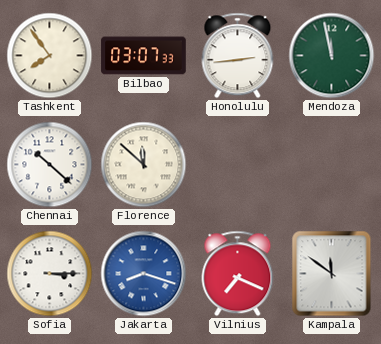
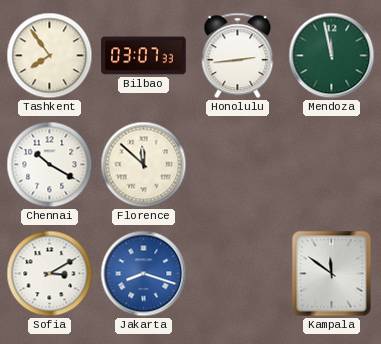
Chennai: 10:22 -> 10:20
Sofia: 3:15 -> 3:10
Vilnius: 7:19 -> none
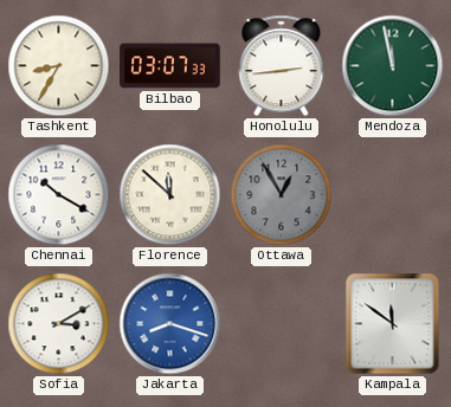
Tashkent: 7:54 -> 8:35
Ottawa: none -> 12:55
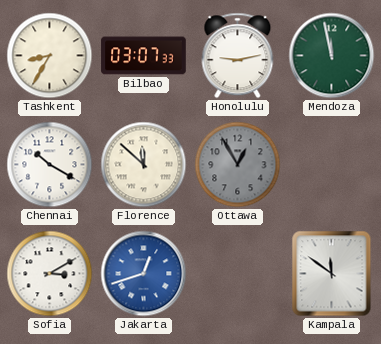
Honolulu: 2:44 -> 9:13
Jakarta: 8:18 -> 12:42
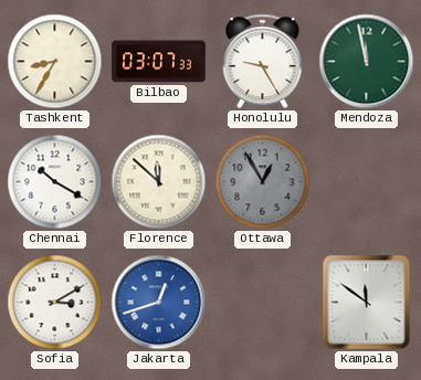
Honolulu: 9:13 -> 9:25
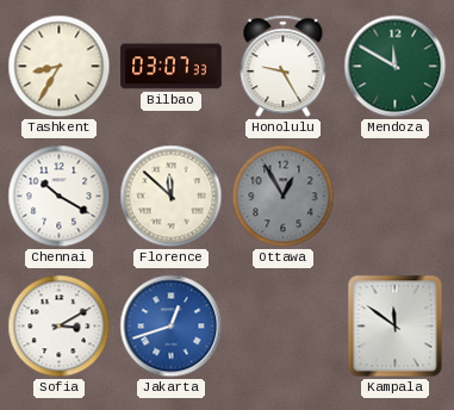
Mendoza: 11:58 -> 11:50
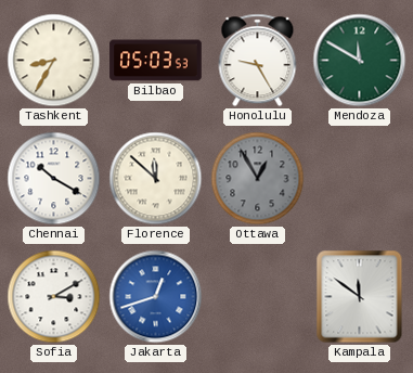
Bilbao: 03:07 -> 05:03
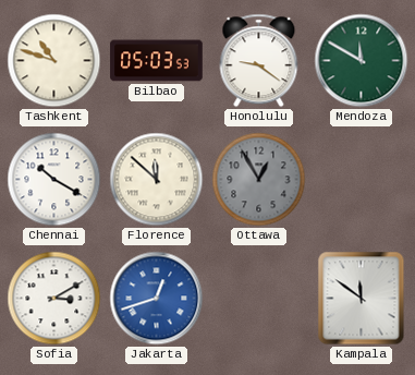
Tashkent: 8:35 -> 10:48
Honolulu: 9:25 -> 9:21
